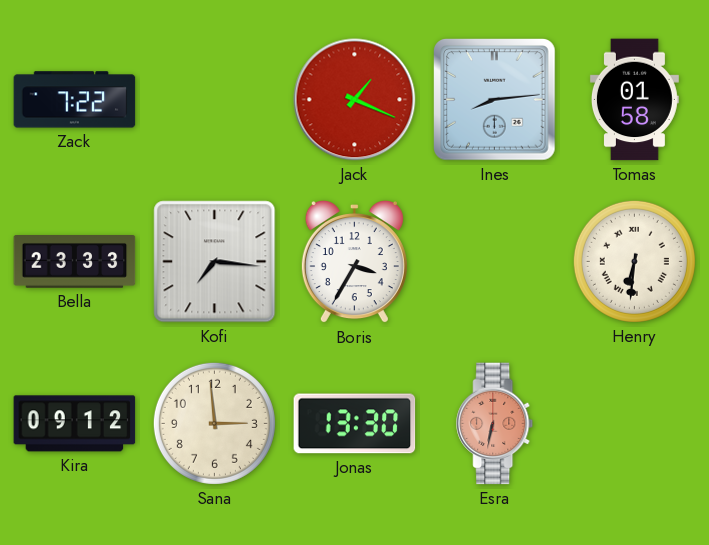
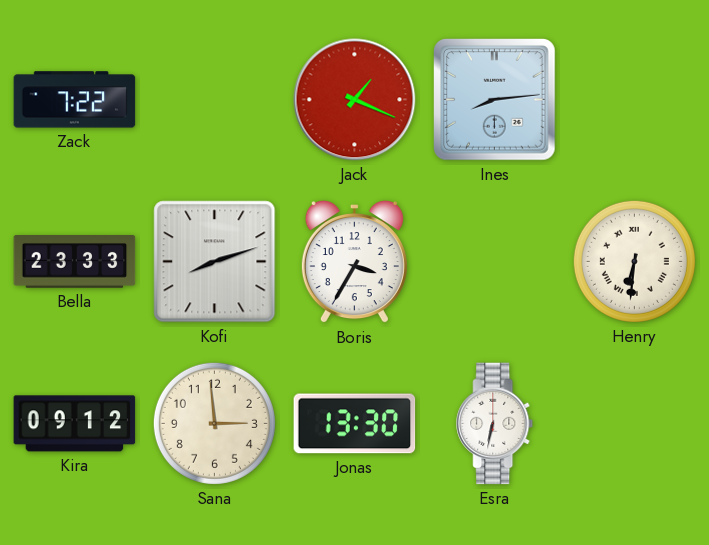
Tomas: 01:58 -> none
Kofi: 7:16 -> 8:12
Esra dial: salmon -> white
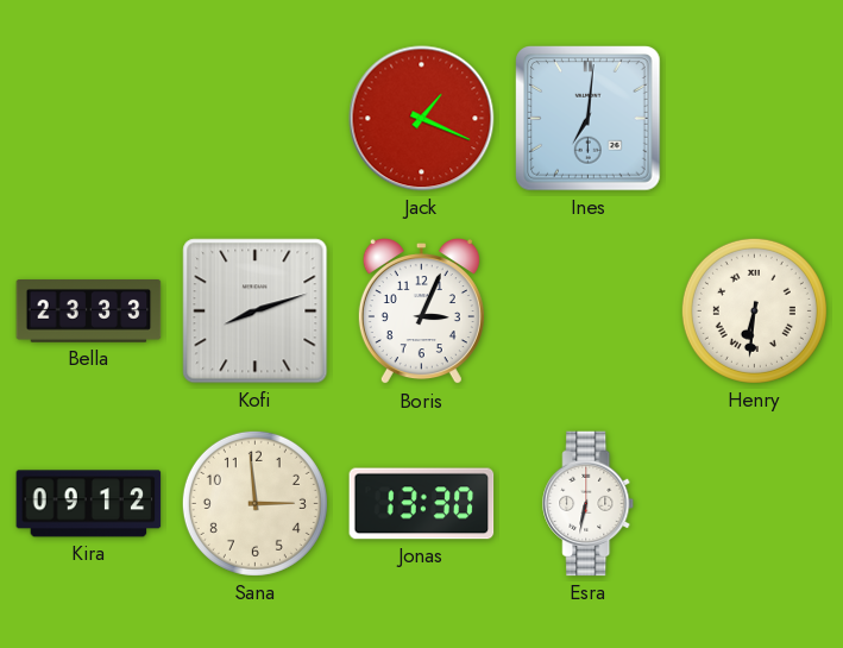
Zack: 7:22 -> none
Ines: 8:14 -> 7:01
Boris: 3:35 -> 3:04
